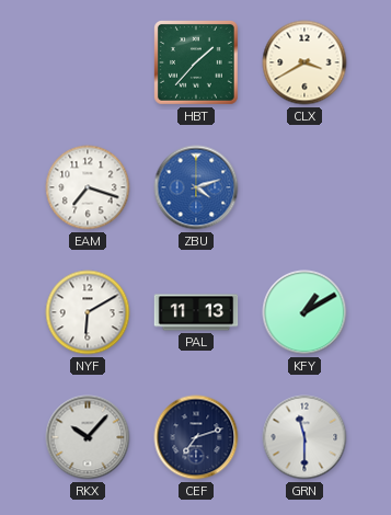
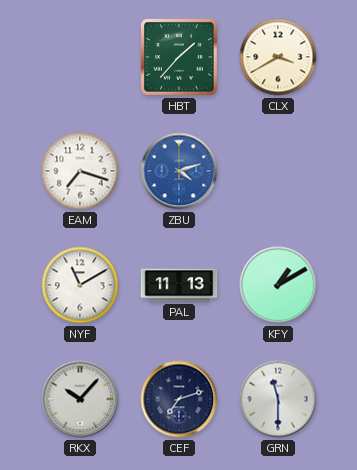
NYF: 6:10 -> 11:10
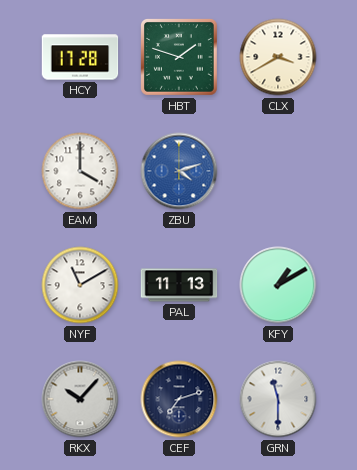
HCY: none -> 17:28
HBT: 1:37 -> 1:48
EAM: 7:18 -> 4:00
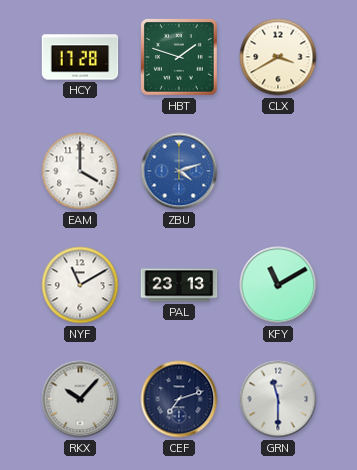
PAL: 11:13 -> 23:13
KFY: 1:10 -> 11:10
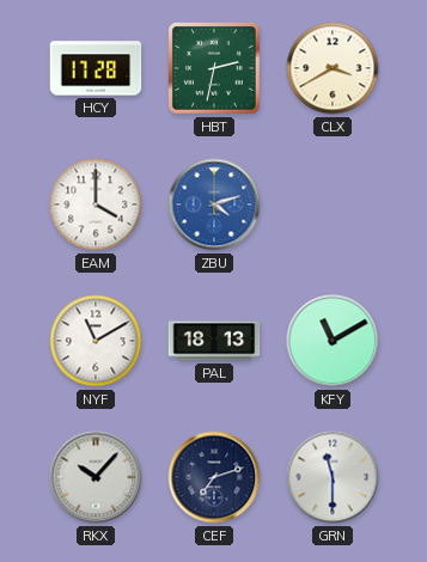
HBT: 1:48 -> 2:32
PAL: 23:13 -> 18:13
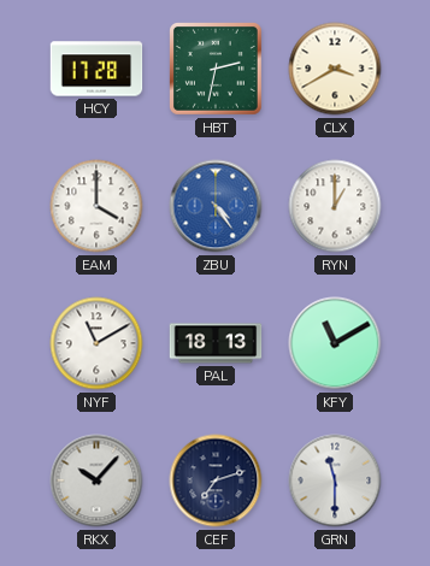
ZBU: 4:12 -> 4:24
RYN: none -> 1:00
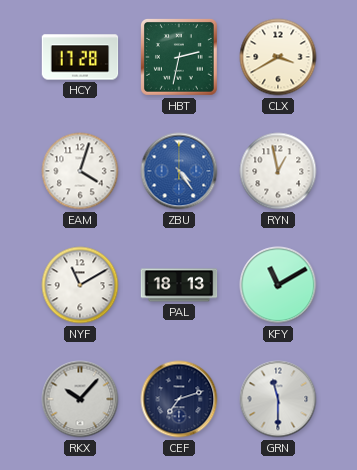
EAM: 4:00 -> 4:03
RYN: 1:00 -> 12:58
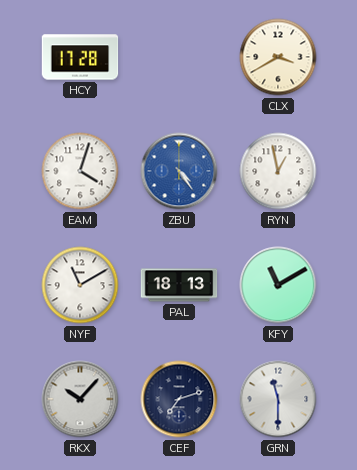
HBT: 2:32 -> none
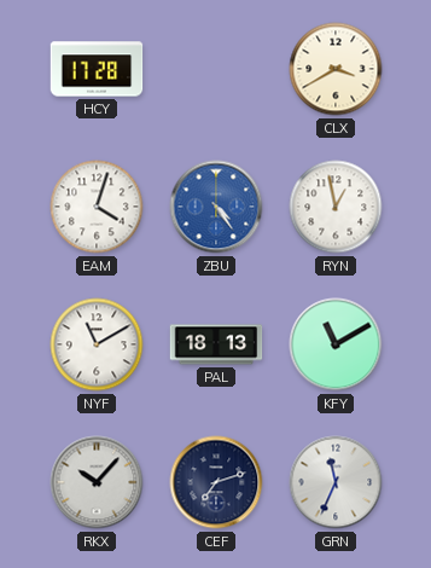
GRN: 11:30 -> 11:34
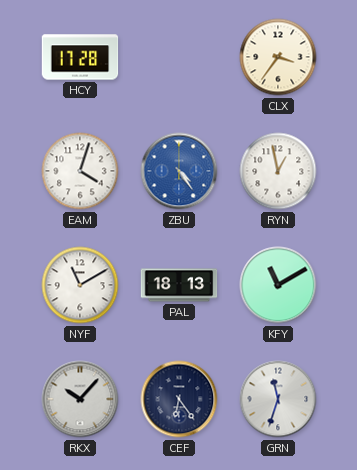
CLX: 3:40 -> 3:36
CEF: 7:12 -> 6:24
GRN: 11:34 -> 11:33
